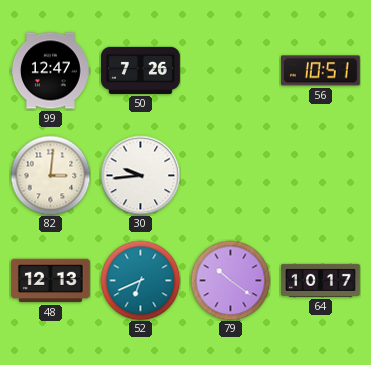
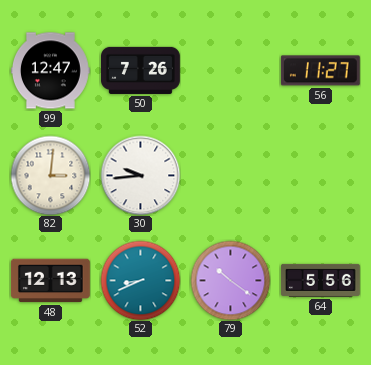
56: 10:51 -> 11:27
52: 6:41 -> 8:41
64: 10:17 -> 5:56
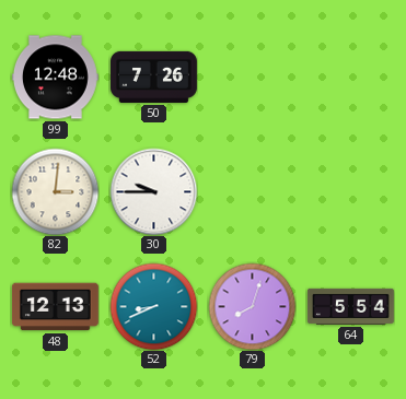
99: 12:47 -> 12:48
56: 11:27 -> none
30: 9:44 -> 9:45
79: 10:21 -> 8:03
64: 5:56 -> 5:54
